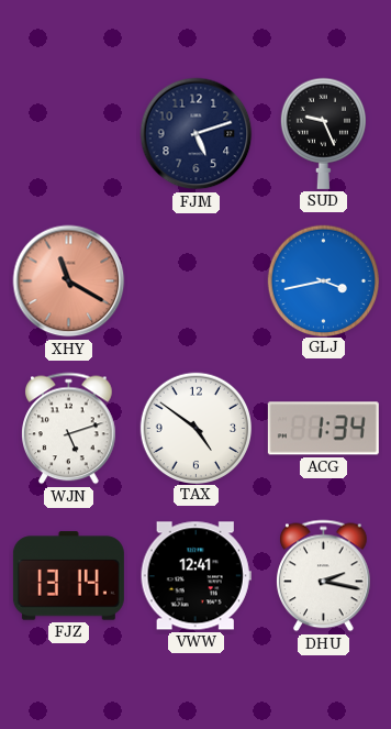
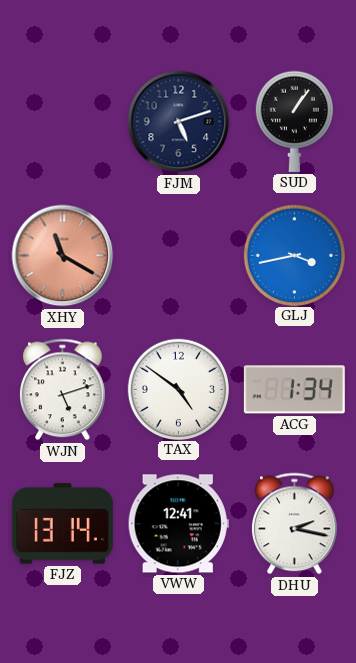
SUD: 9:26 -> 1:06
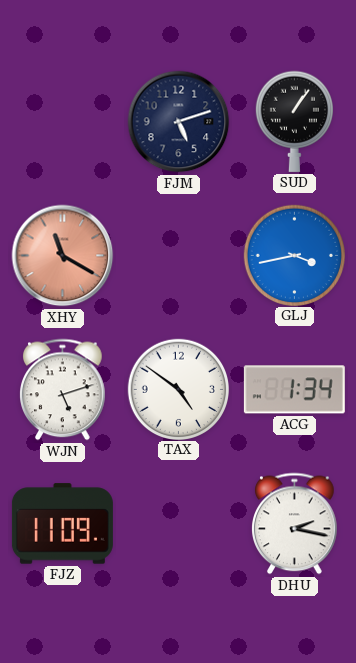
FJZ: 13:14 -> 11:09
VWW: 12:41 -> none
